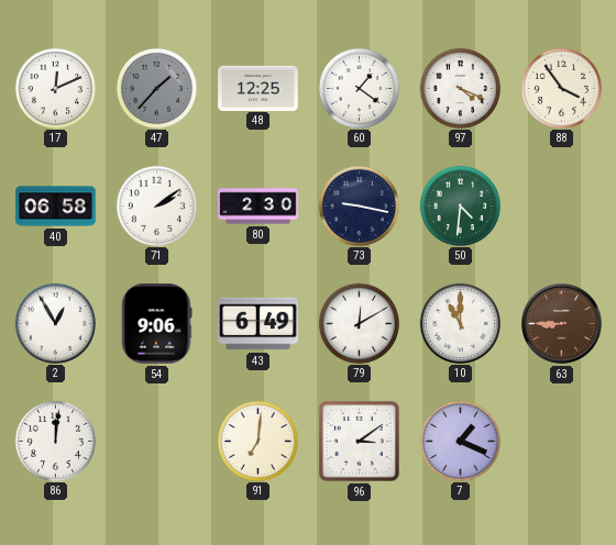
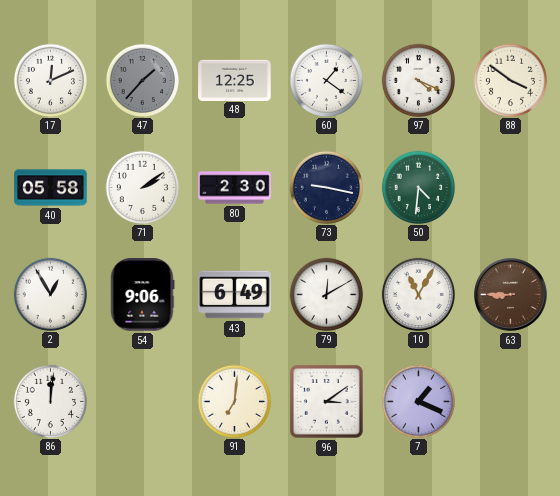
88: 3:54 -> 3:51
40: 06:58 -> 05:58
10: 11:00 -> 11:05
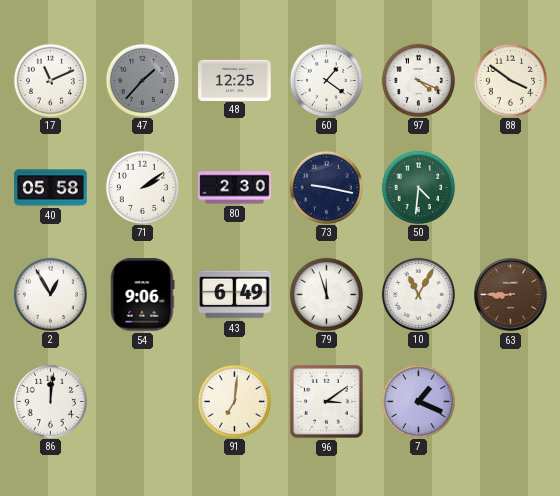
17: 12:11 -> 11:11
79: 12:10 -> 11:57
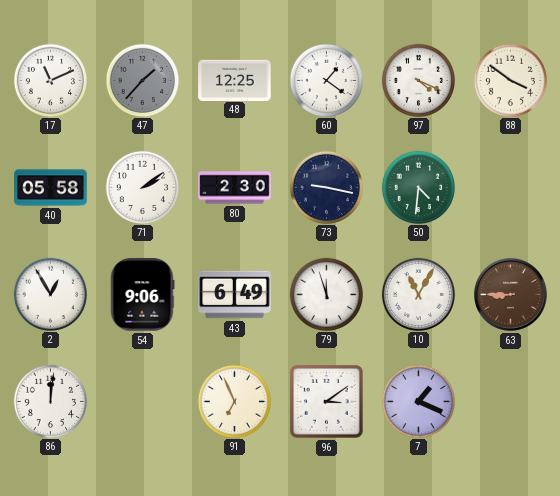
91: 7:01 -> 6:56
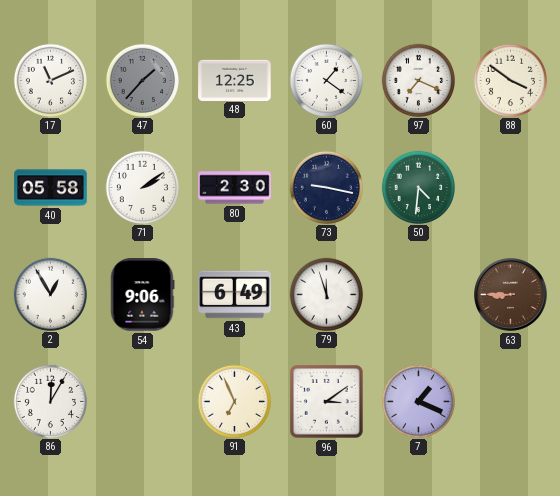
97: 4:19 -> 7:19
10: 11:05 -> none
86: 12:01 -> 12:05
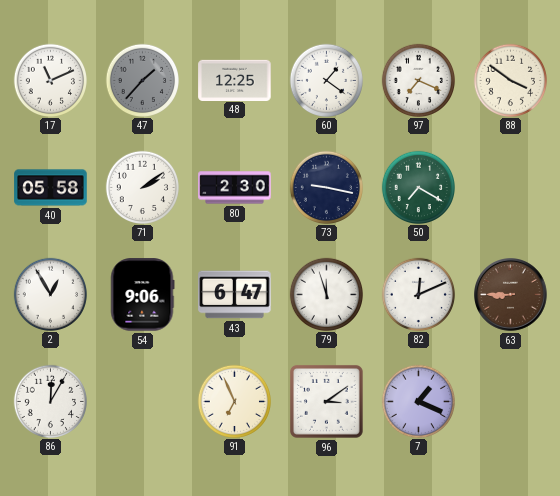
50: 4:31 -> 7:20
43: 6:49 -> 6:47
82: none -> 12:11
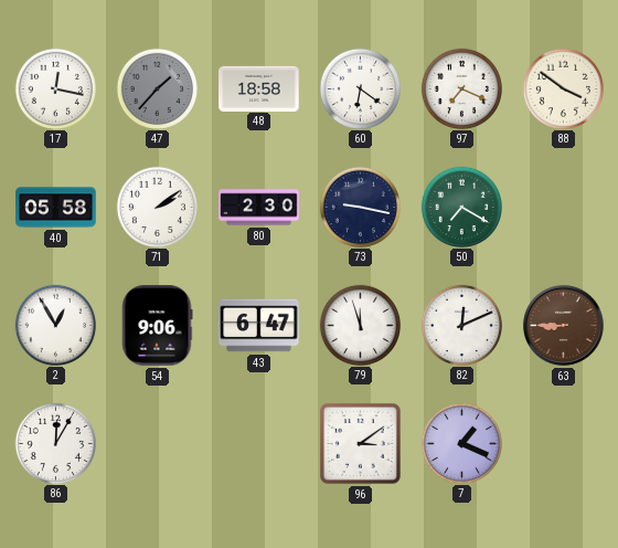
17: 11:11 -> 12:17
48: 12:25 -> 18:58
60: 1:21 -> 6:21
91: 6:56 -> none
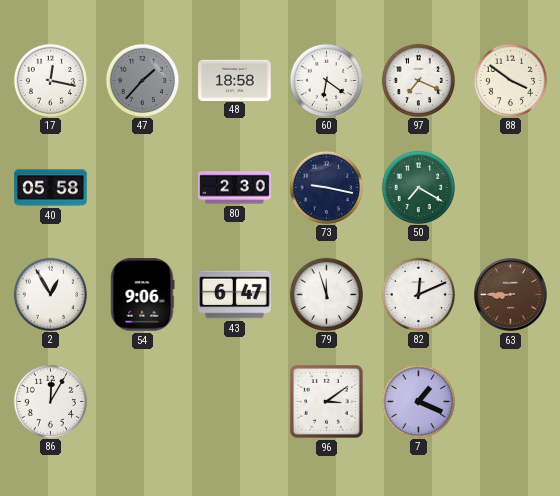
71: 2:09 -> none
